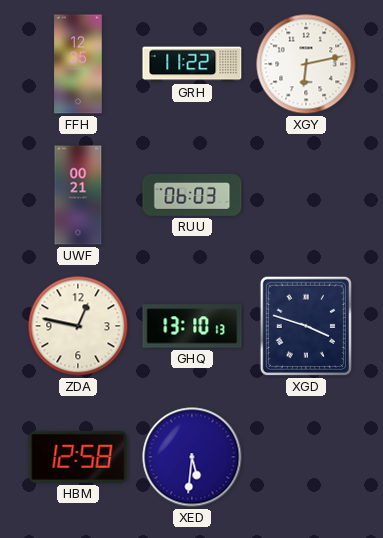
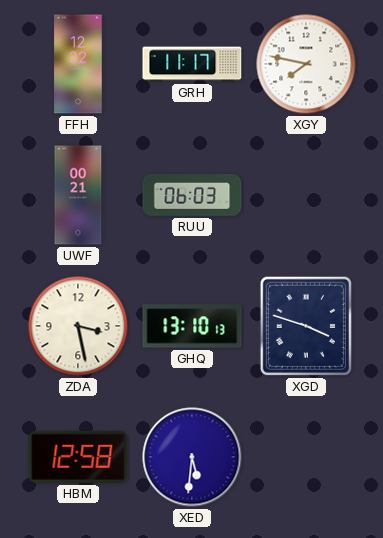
FFH: 12:35 -> 12:32
GRH: 11:22 -> 11:17
XGY: 6:13 -> 7:47
ZDA: 12:47 -> 3:28
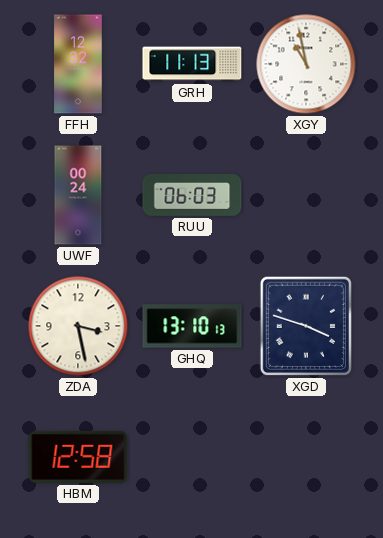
GRH: 11:17 -> 11:13
XGY: 7:47 -> 10:58
UWF: 00:21 -> 00:24
XED: 5:31 -> none
